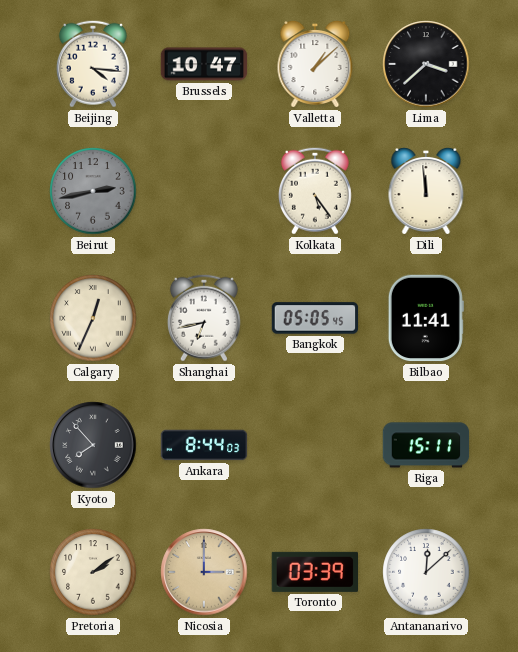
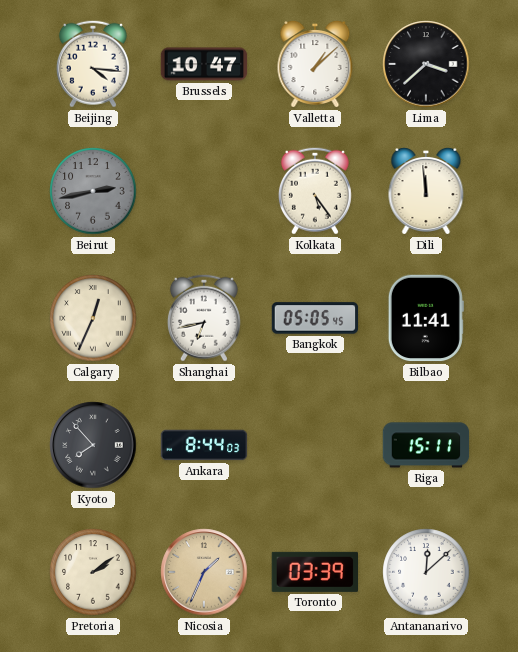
Nicosia: 3:00 -> 1:34
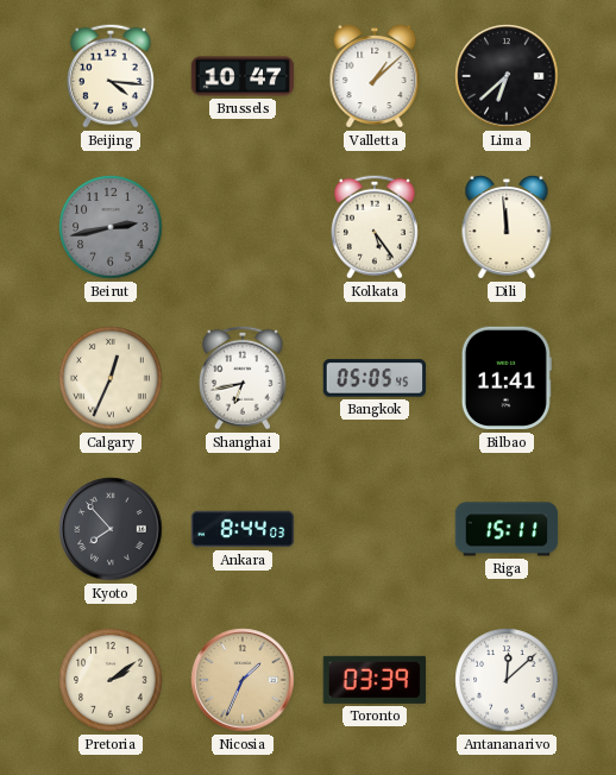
Lima: 3:38 -> 6:38
